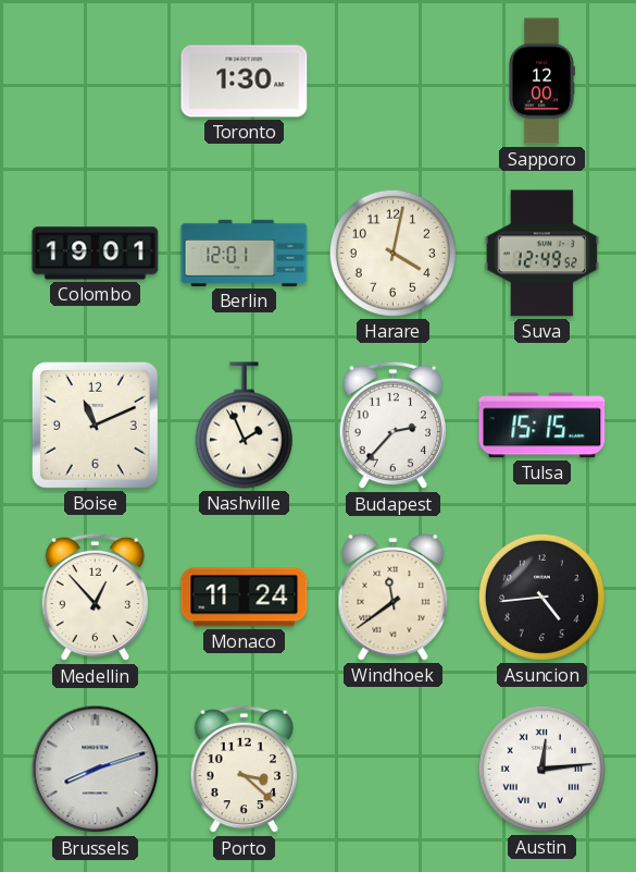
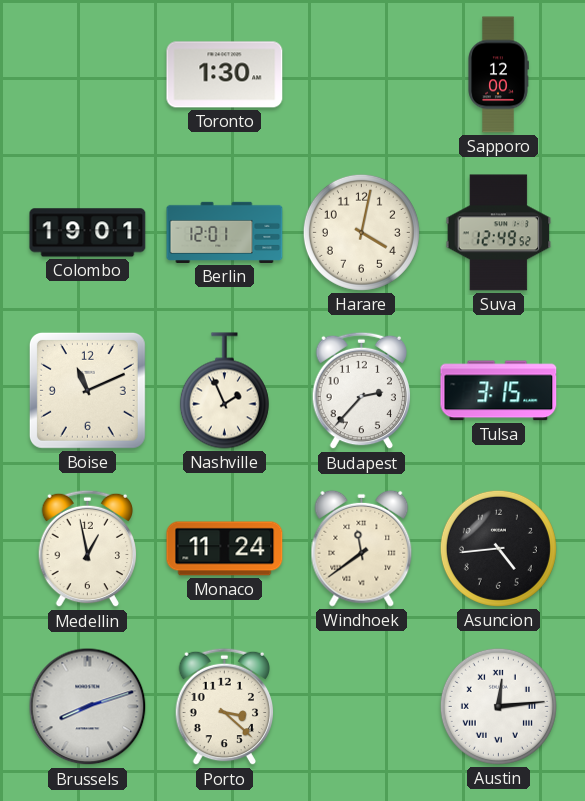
Tulsa: 15:15 -> 3:15
Medellin: 12:53 -> 12:58
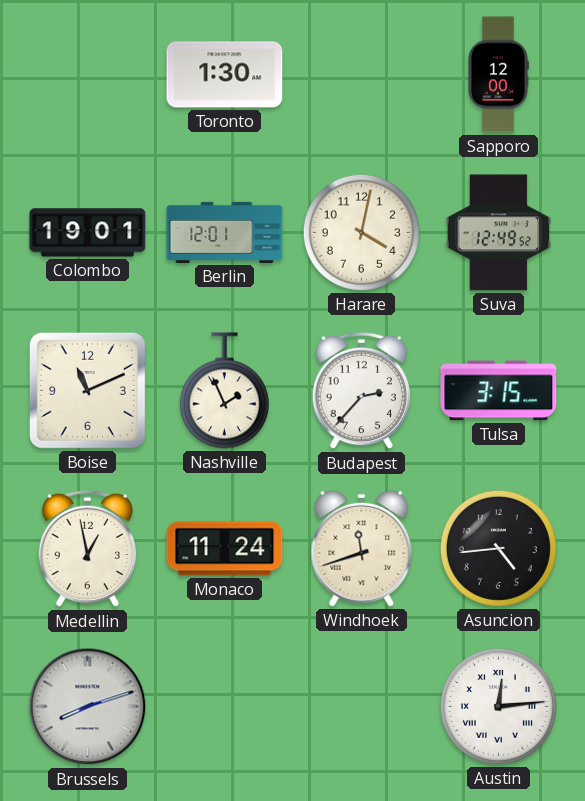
Windhoek: 11:39 -> 11:42
Porto: 3:22 -> none
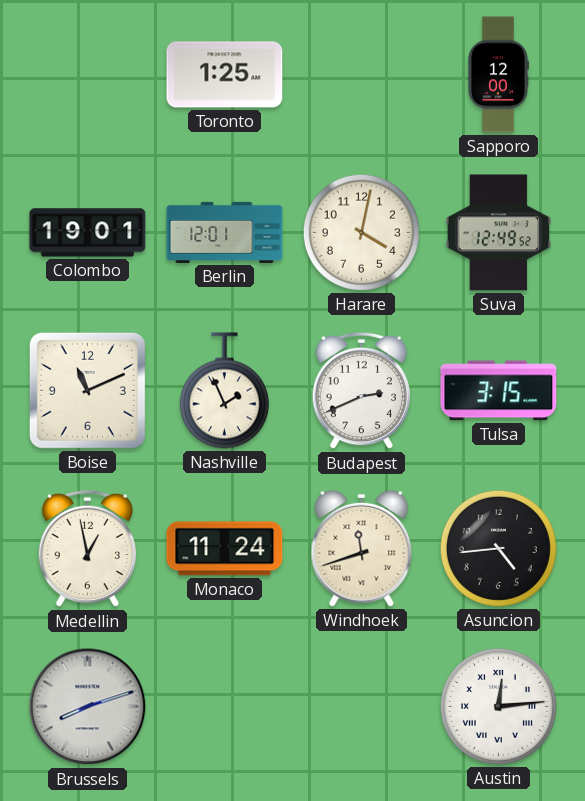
Toronto: 1:30 -> 1:25
Budapest: 2:37 -> 2:41
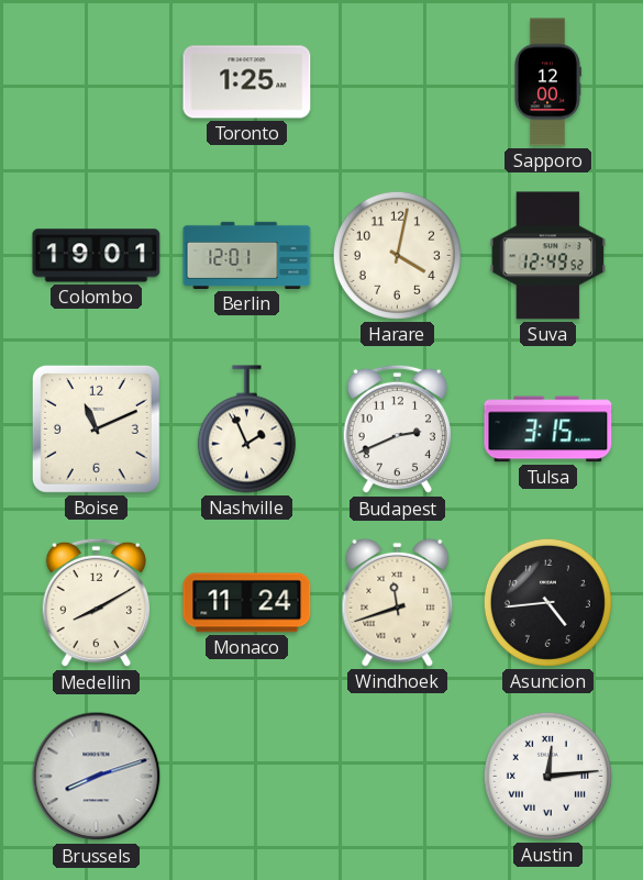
Medellin: 12:58 -> 8:10
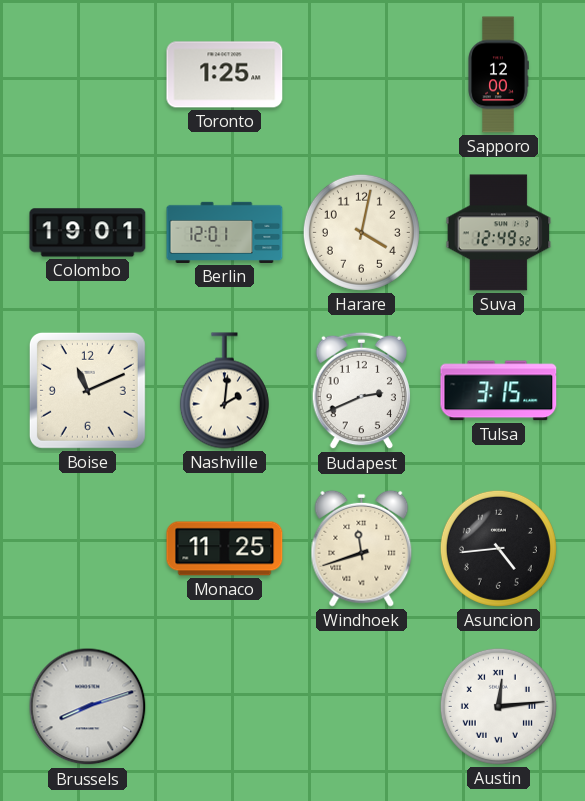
Nashville: 1:56 -> 2:01
Medellin: 8:10 -> none
Monaco: 11:24 -> 11:25
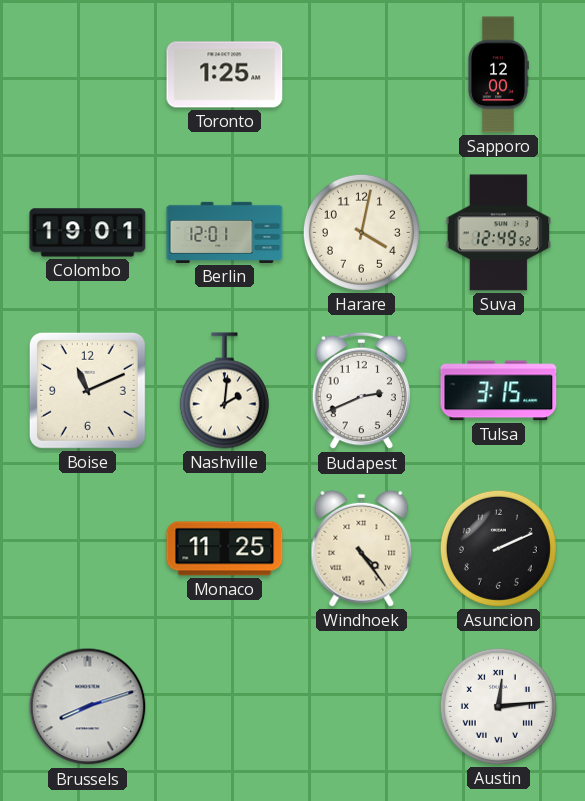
Windhoek: 11:42 -> 4:24
Asuncion: 4:44 -> 2:11
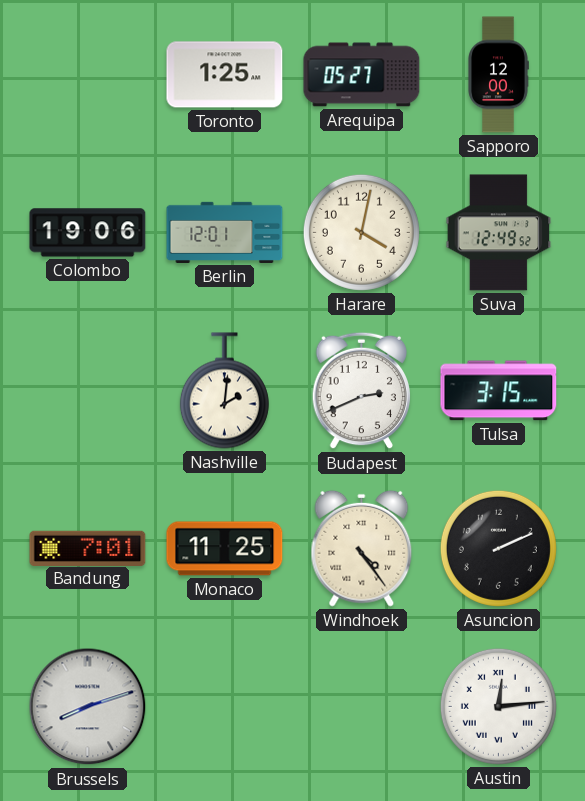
Arequipa: none -> 05:27
Colombo: 19:01 -> 19:06
Boise: 11:11 -> none
Bandung: none -> 7:01
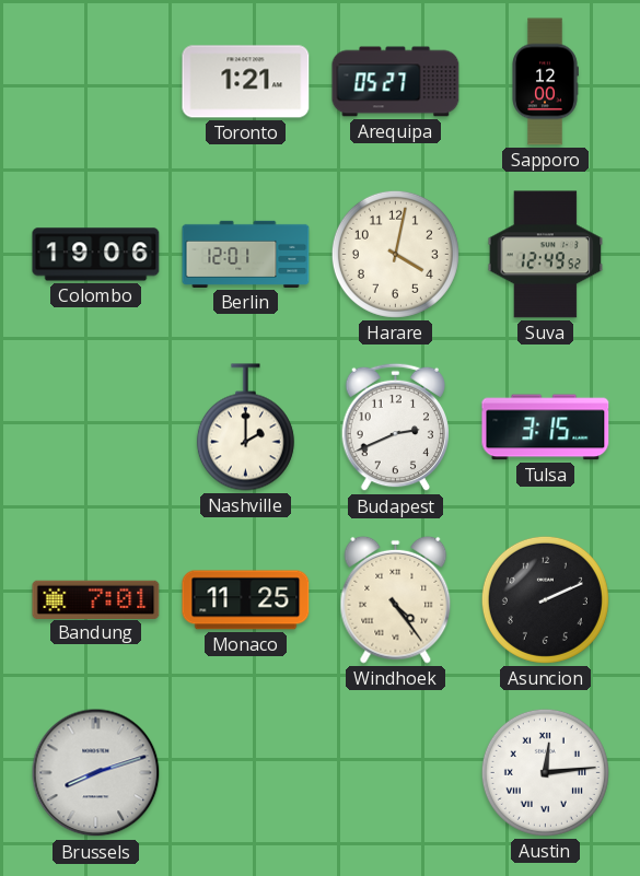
Toronto: 1:25 -> 1:21
Nashville: 2:01 -> 2:00
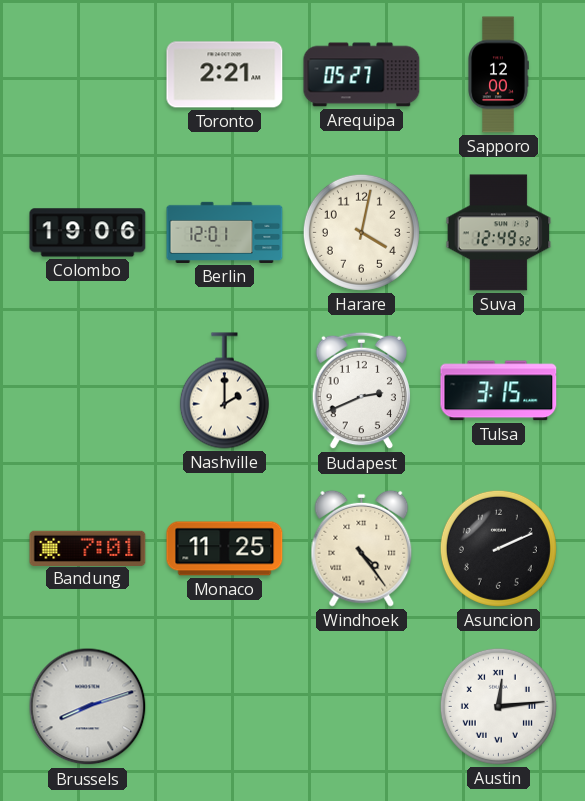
Toronto: 1:21 -> 2:21
